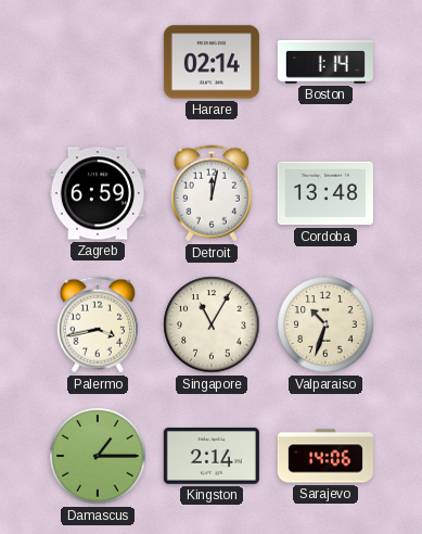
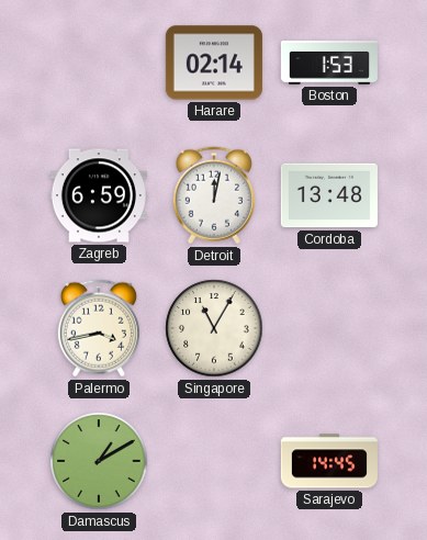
Boston: 1:14 -> 1:53
Valparaiso: 10:33 -> none
Damascus: 1:15 -> 1:10
Kingston: 2:14 -> none
Sarajevo: 14:06 -> 14:45
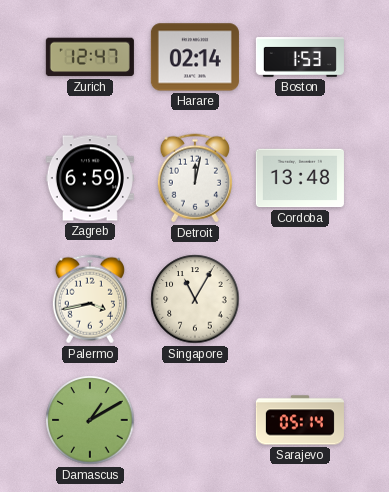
Zurich: none -> 12:47
Sarajevo: 14:45 -> 05:14
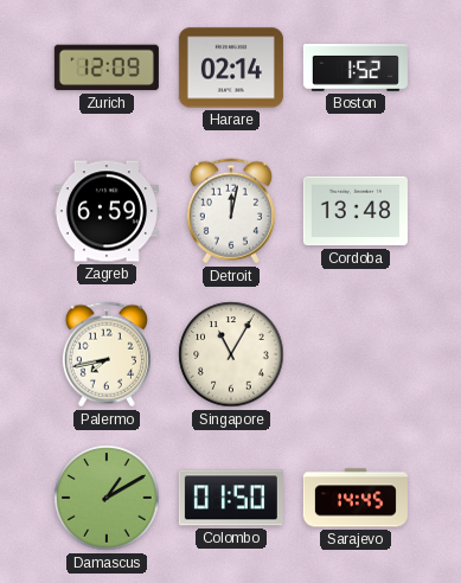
Zurich: 12:47 -> 12:09
Boston: 1:53 -> 1:52
Palermo: 3:43 -> 7:43
Colombo: none -> 01:50
Sarajevo: 05:14 -> 14:45
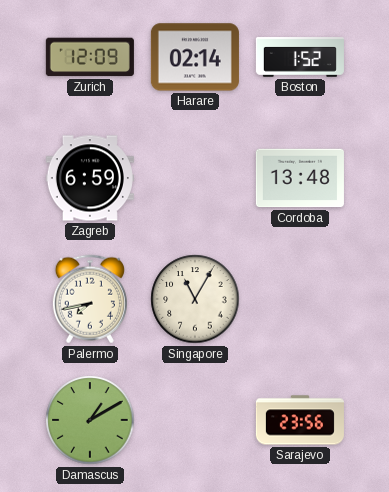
Detroit: 12:02 -> none
Colombo: 01:50 -> none
Sarajevo: 14:45 -> 23:56
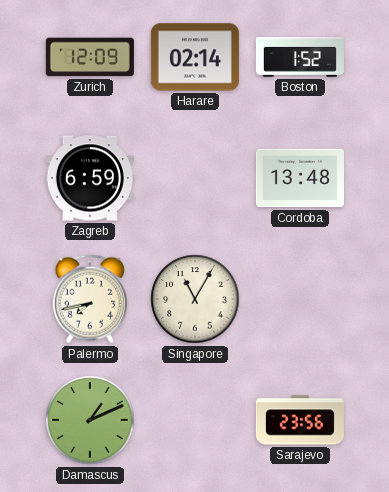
Damascus: 1:10 -> 1:11
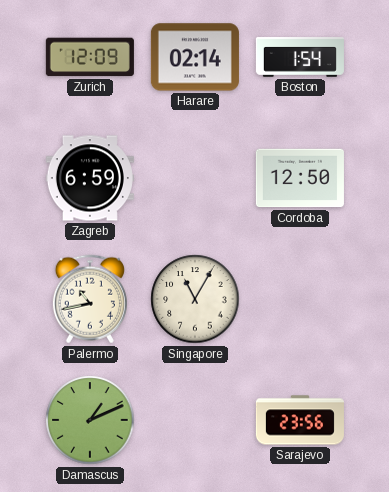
Boston: 1:52 -> 1:54
Cordoba: 13:48 -> 12:50
Palermo: 7:43 -> 10:43
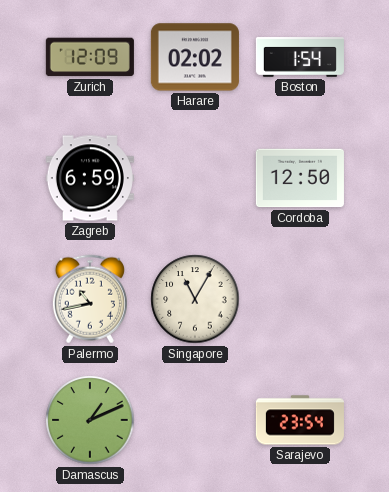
Harare: 02:14 -> 02:02
Sarajevo: 23:56 -> 23:54
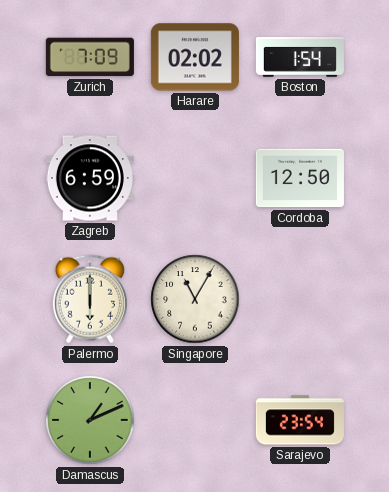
Zurich: 12:09 -> 7:09
Palermo: 10:43 -> 6:00
